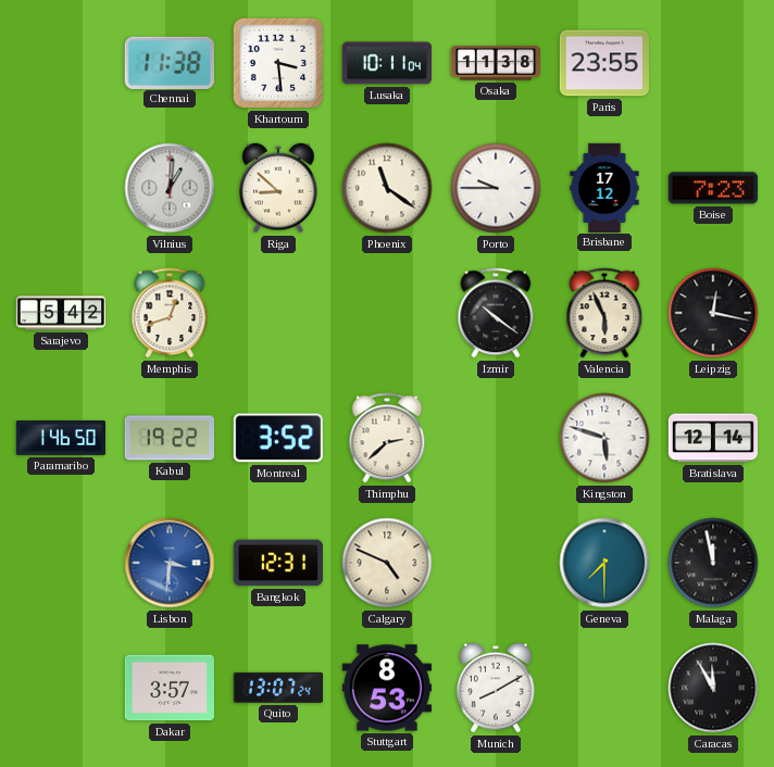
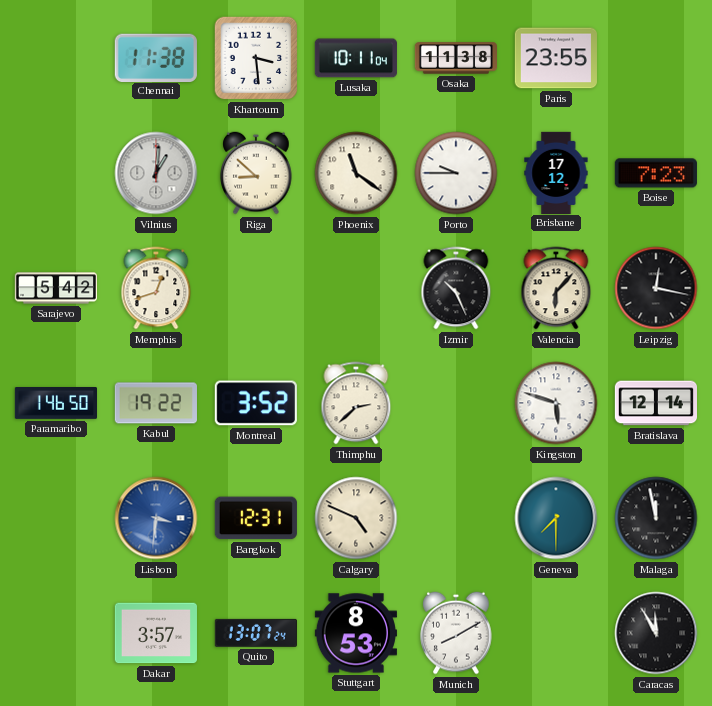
Izmir: 10:21 -> 10:26
Valencia: 5:56 -> 6:07
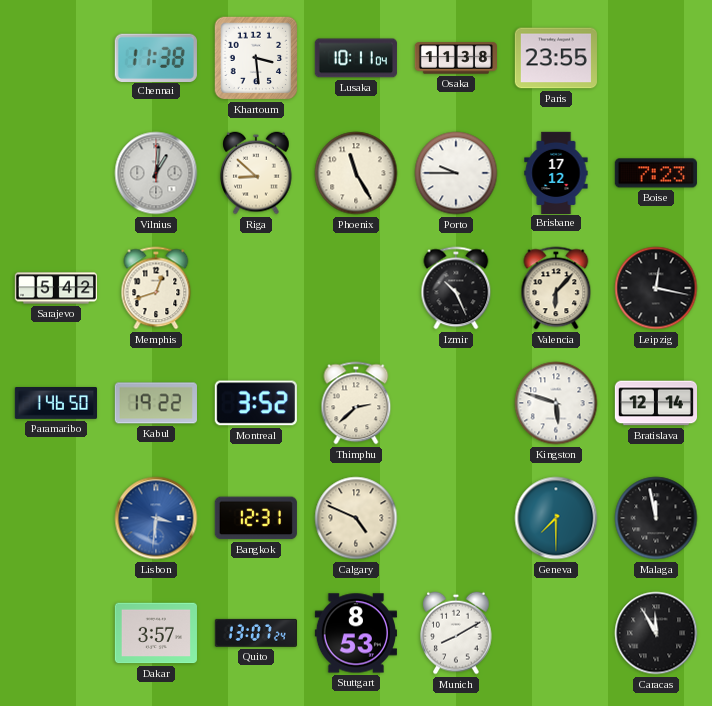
Phoenix: 11:21 -> 11:25
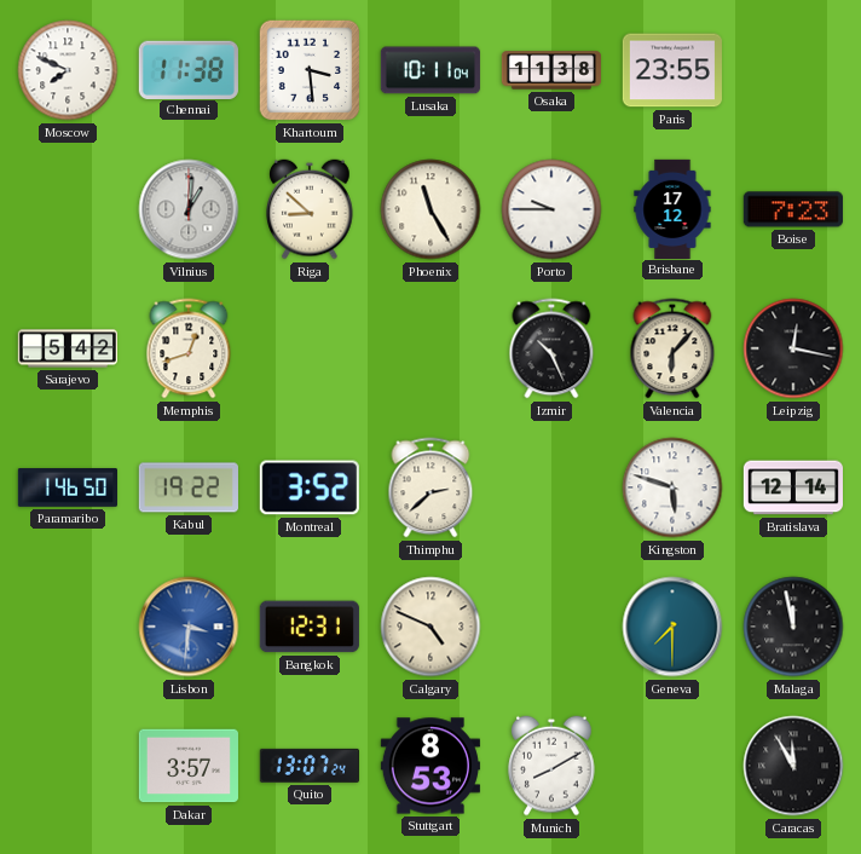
Moscow: none -> 7:49
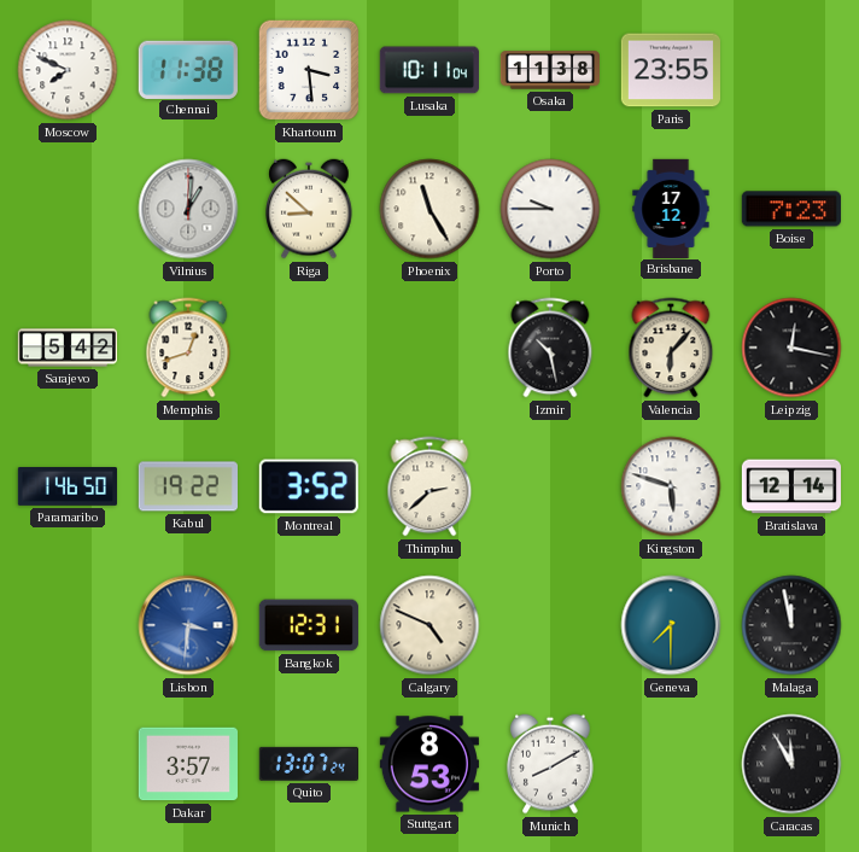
Izmir: 10:26 -> 10:28
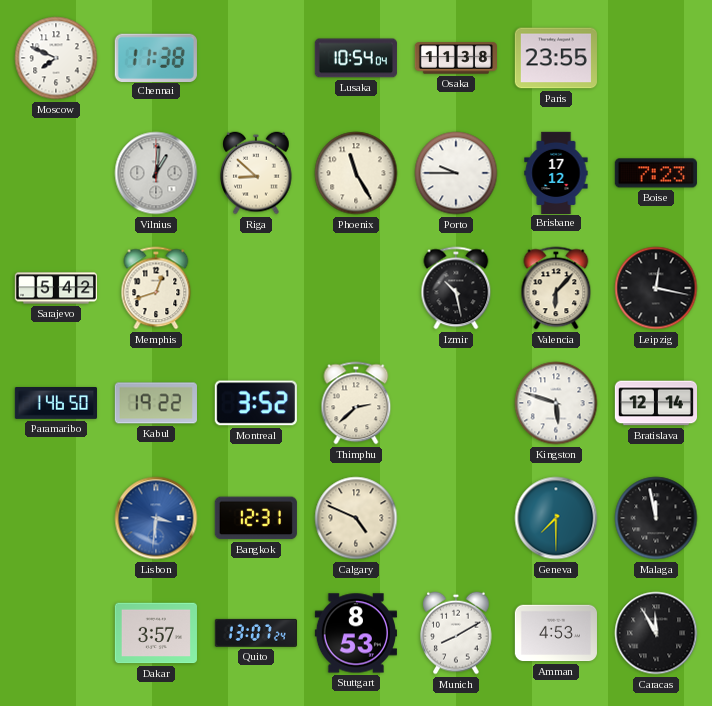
Khartoum: 3:29 -> none
Lusaka: 10:11 -> 10:54
Amman: none -> 4:53
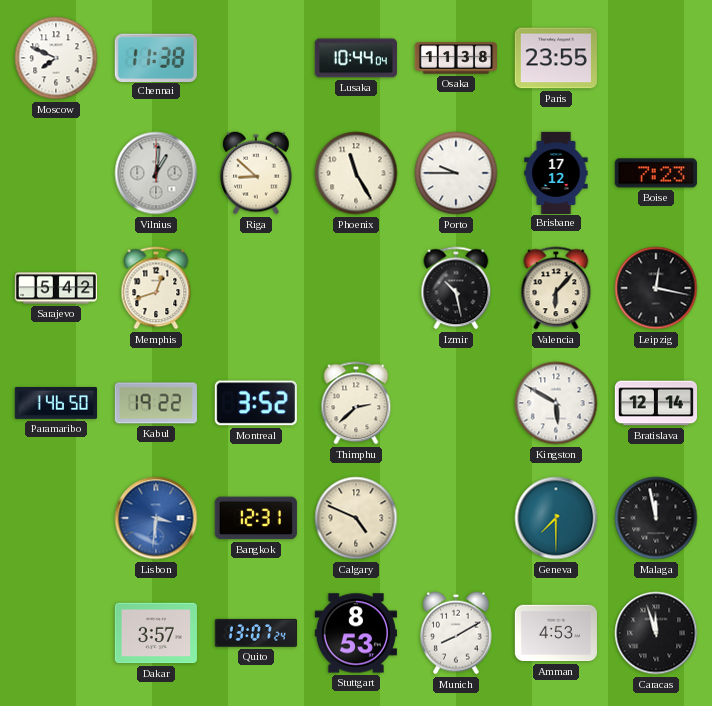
Lusaka: 10:54 -> 10:44
Kingston: 5:48 -> 5:50
Caracas: 11:55 -> 11:57
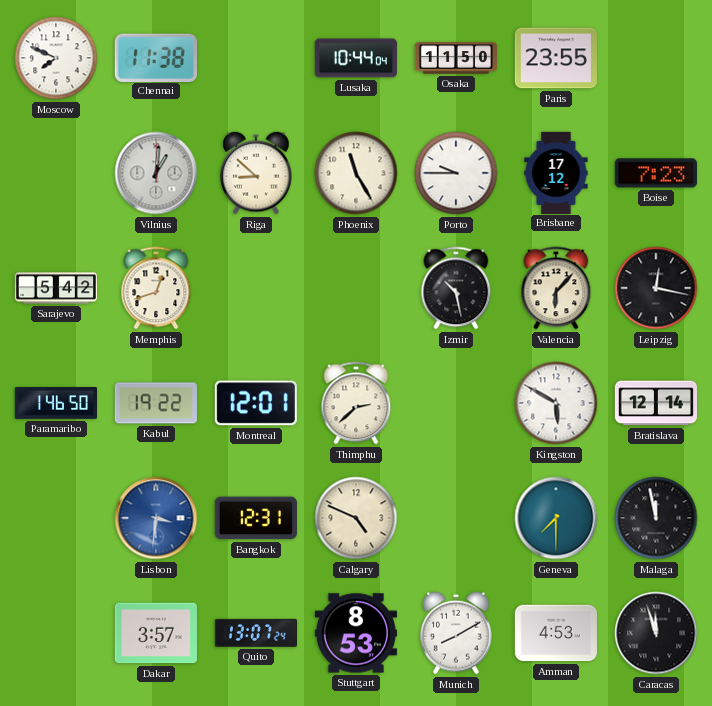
Osaka: 11:38 -> 11:50
Montreal: 3:52 -> 12:01
